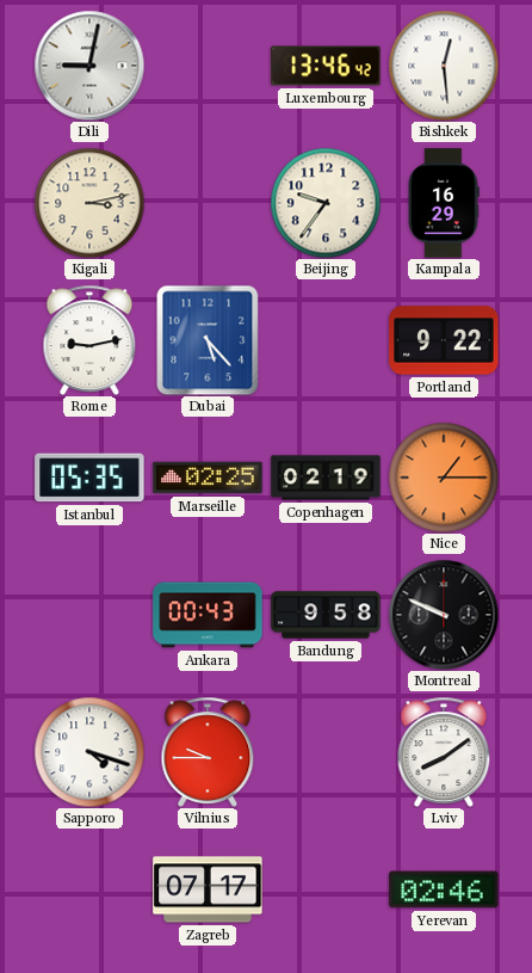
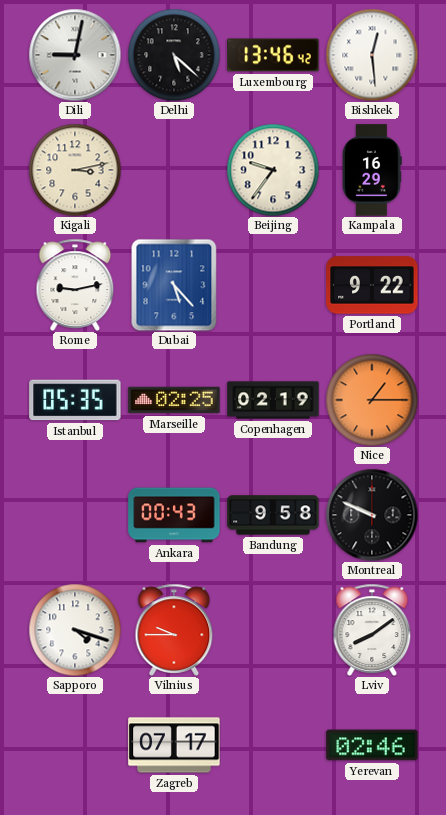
Delhi: none -> 5:22
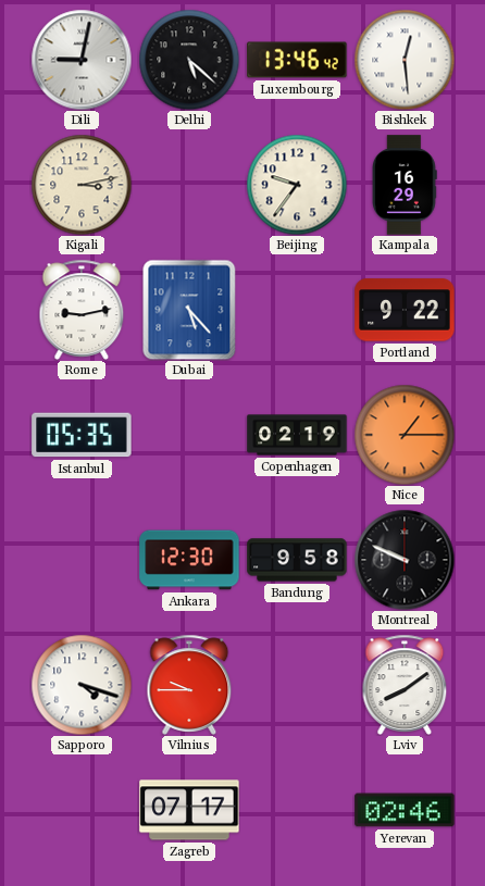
Marseille: 02:25 -> none
Ankara: 00:43 -> 12:30
